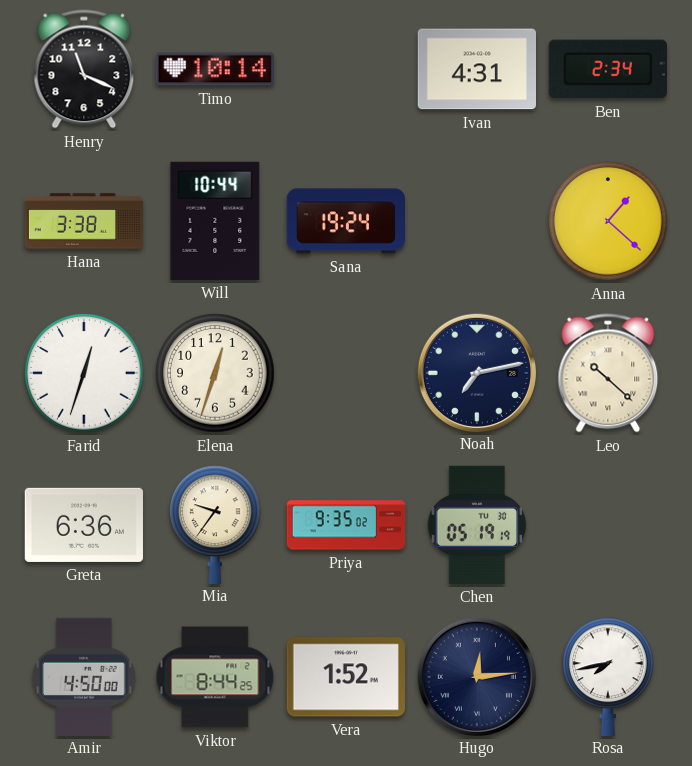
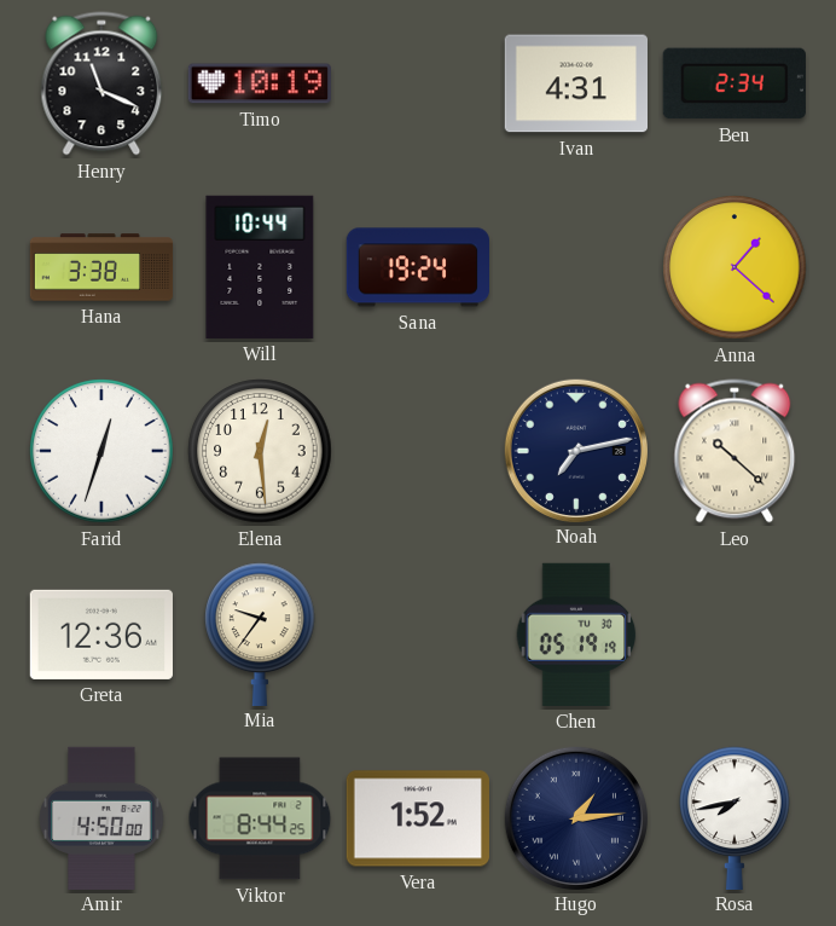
Timo: 10:14 -> 10:19
Elena: 12:33 -> 12:29
Greta: 6:36 -> 12:36
Priya: 9:35 -> none
Hugo: 12:14 -> 1:14
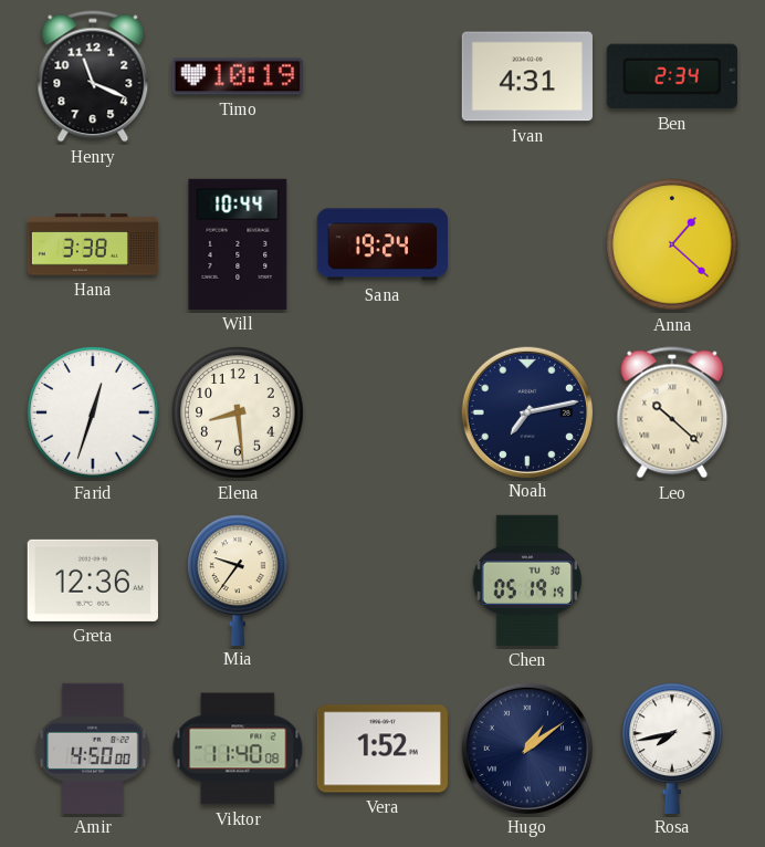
Elena: 12:29 -> 8:29
Viktor: 8:44 -> 11:40
Hugo: 1:14 -> 1:09
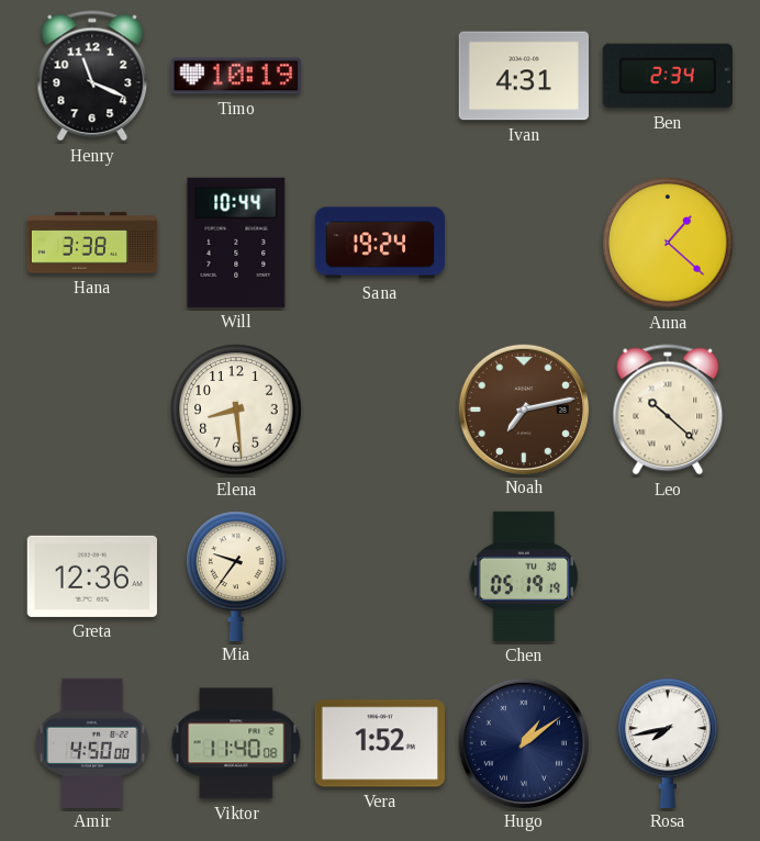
Farid: 12:33 -> none
Noah dial: navy -> brown
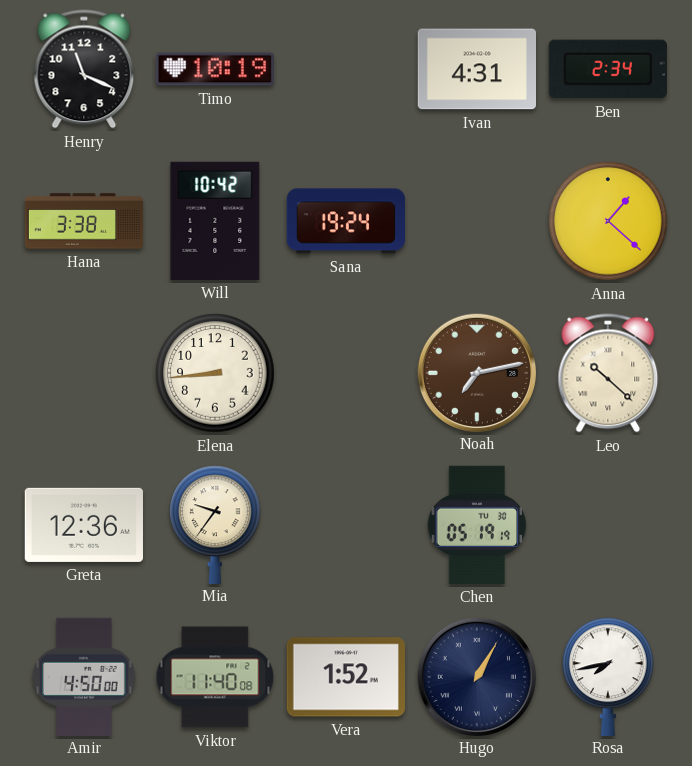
Will: 10:44 -> 10:42
Elena: 8:29 -> 8:44
Hugo: 1:09 -> 1:05
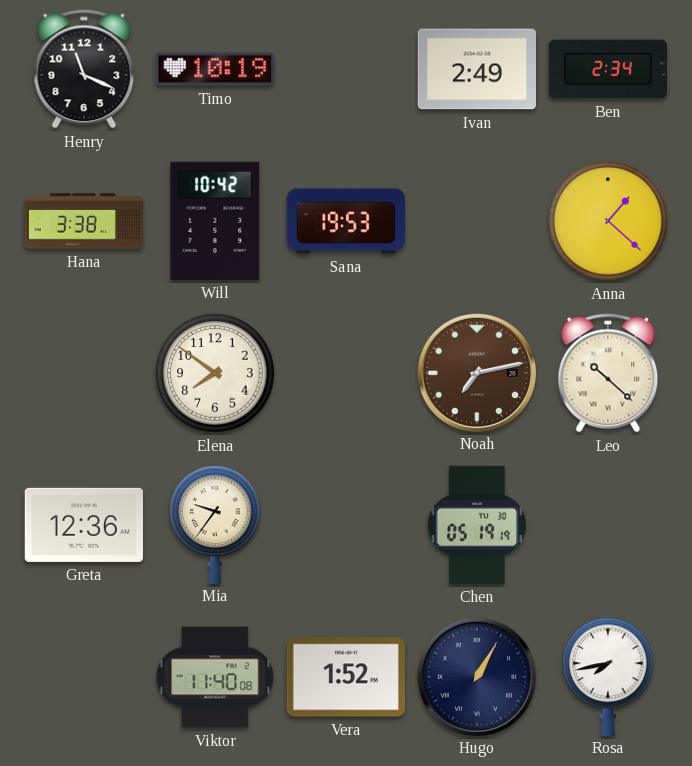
Ivan: 4:31 -> 2:49
Sana: 19:24 -> 19:53
Elena: 8:44 -> 7:51
Amir: 4:50 -> none
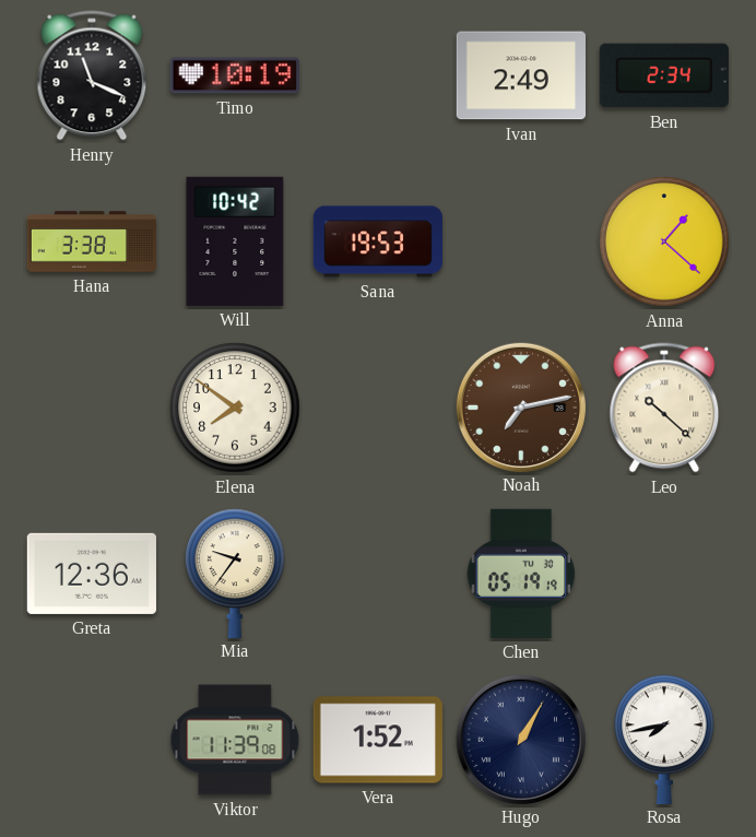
Viktor: 11:40 -> 11:39
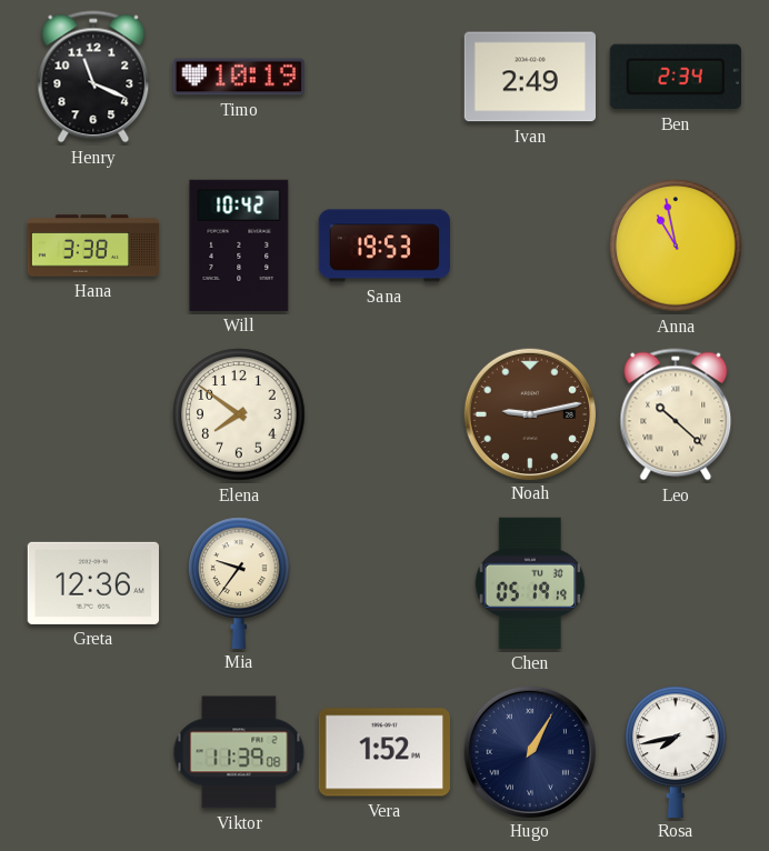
Anna: 1:22 -> 10:58
Noah: 7:13 -> 9:13
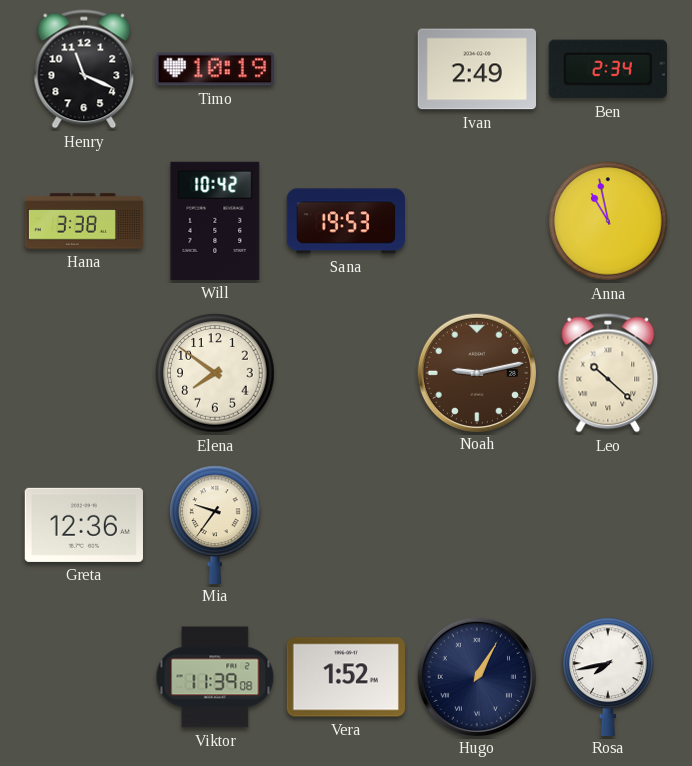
Chen: 05:19 -> none
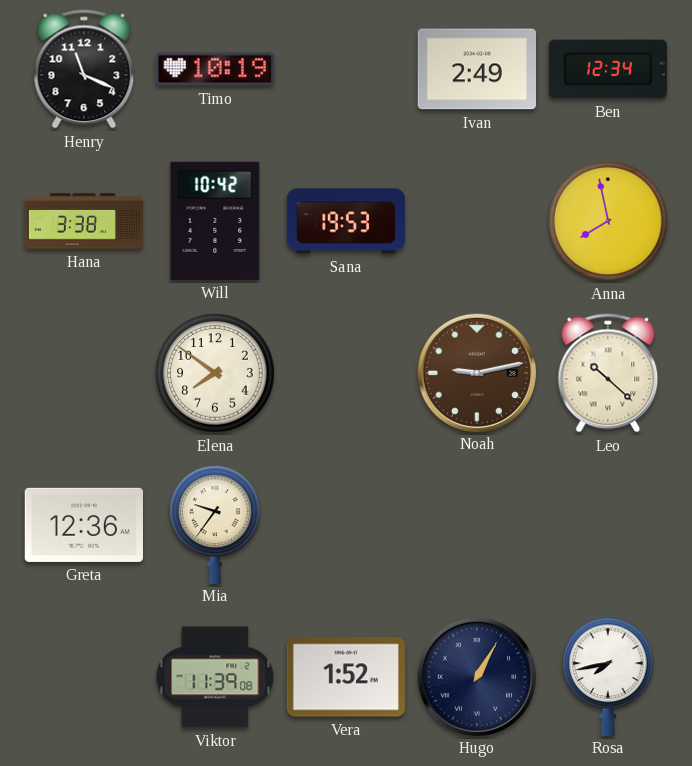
Ben: 2:34 -> 12:34
Anna: 10:58 -> 7:58
